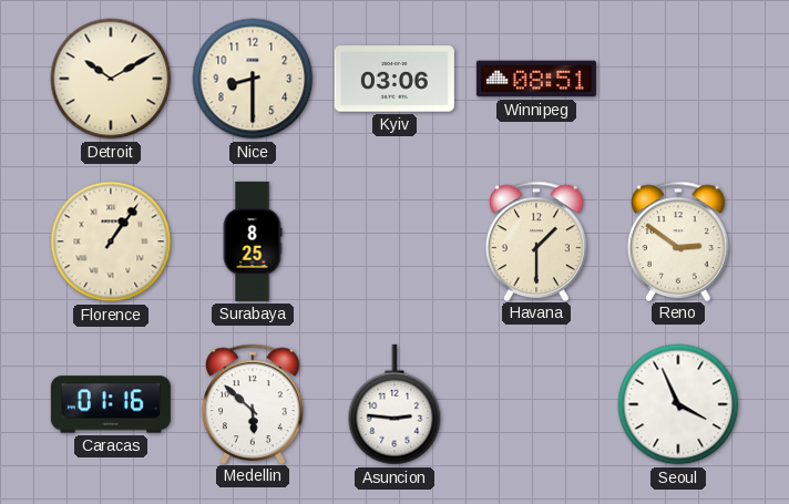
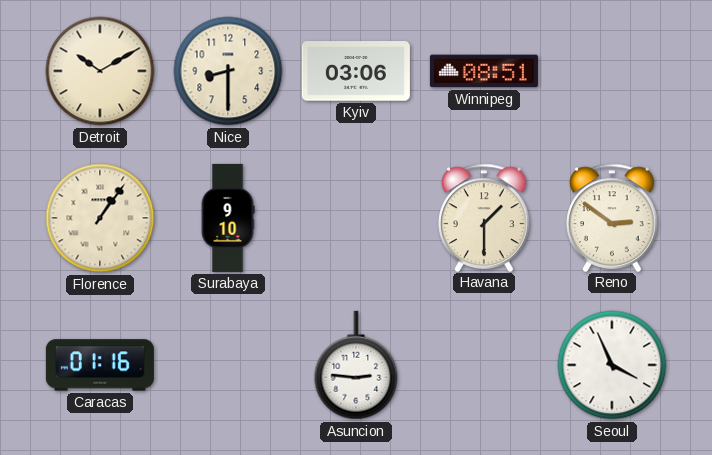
Surabaya: 8:25 -> 9:10
Medellin: 5:52 -> none
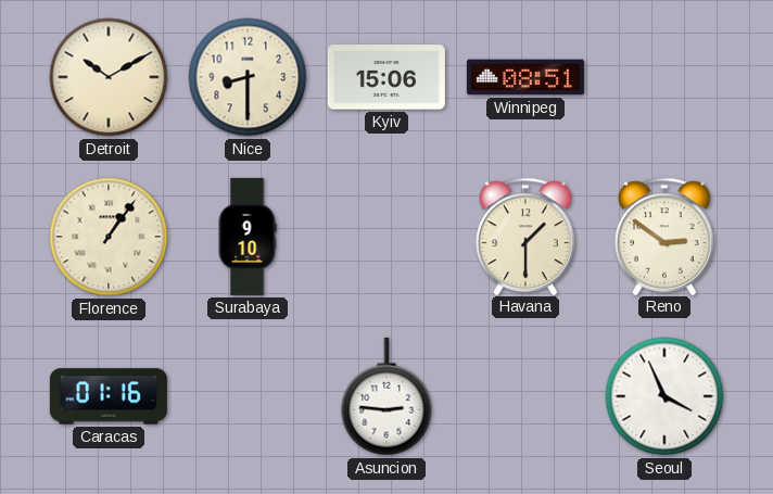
Kyiv: 03:06 -> 15:06
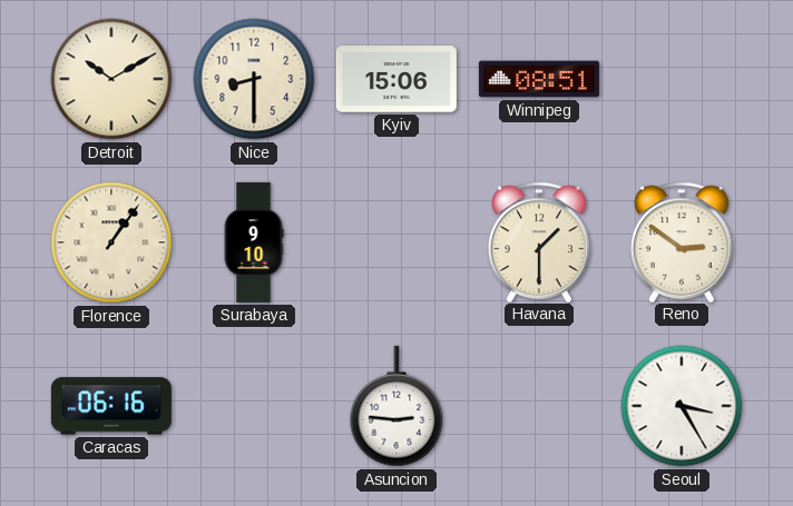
Caracas: 01:16 -> 06:16
Seoul: 3:56 -> 3:25
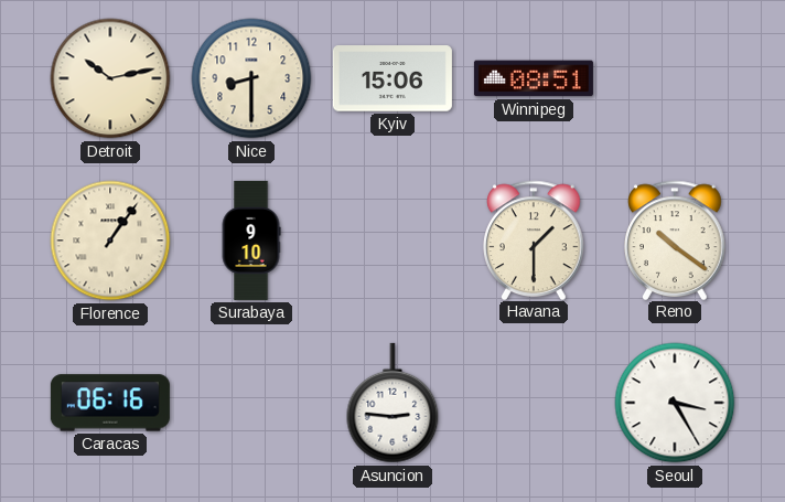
Detroit: 10:10 -> 10:13
Reno: 2:51 -> 10:21
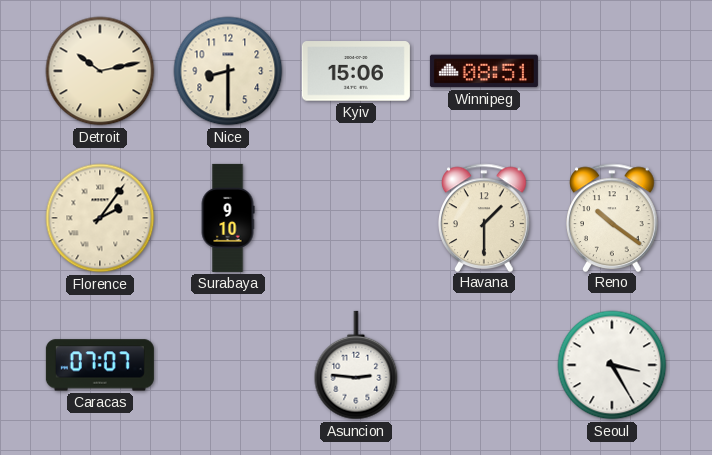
Florence: 1:06 -> 2:06
Caracas: 06:16 -> 07:07
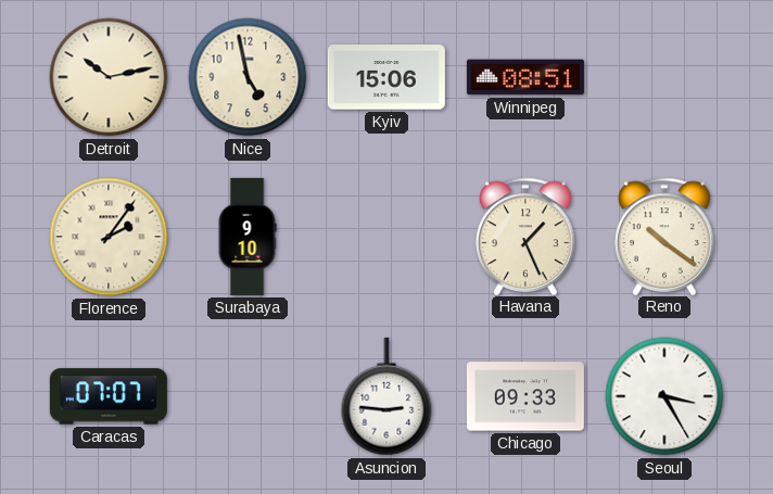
Nice: 8:30 -> 4:58
Havana: 1:30 -> 1:26
Chicago: none -> 09:33
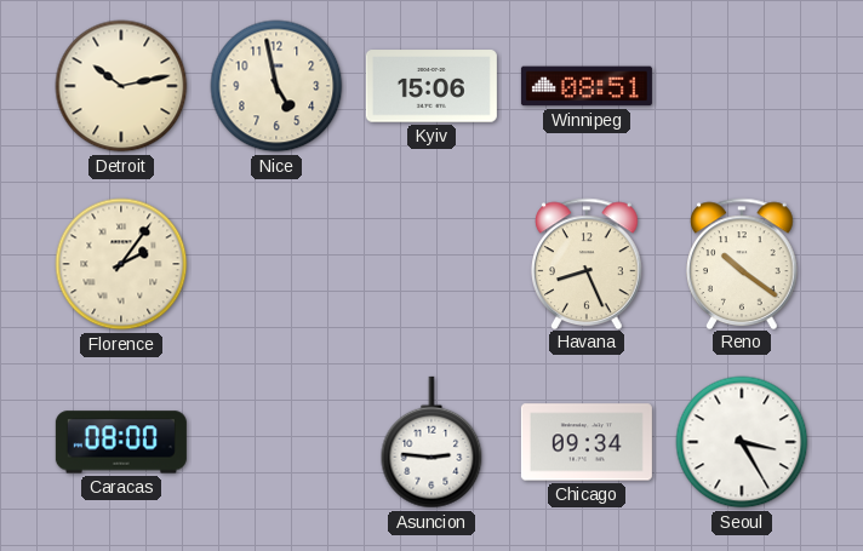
Surabaya: 9:10 -> none
Havana: 1:26 -> 8:26
Caracas: 07:07 -> 08:00
Chicago: 09:33 -> 09:34
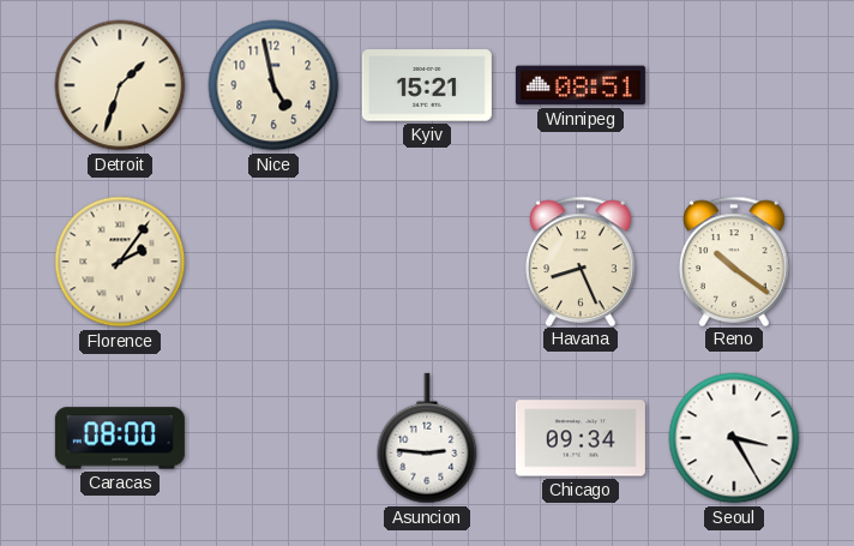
Detroit: 10:13 -> 1:33
Kyiv: 15:06 -> 15:21
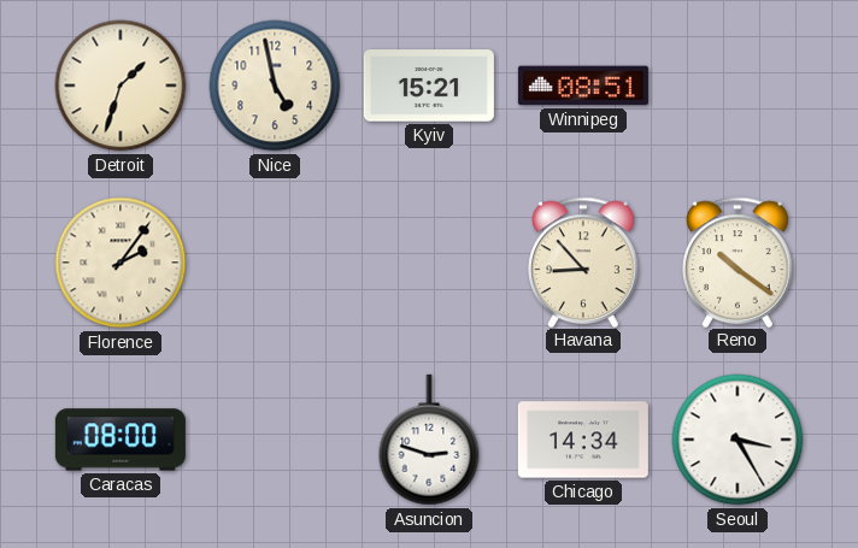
Havana: 8:26 -> 8:53
Asuncion: 2:46 -> 2:48
Chicago: 09:34 -> 14:34
